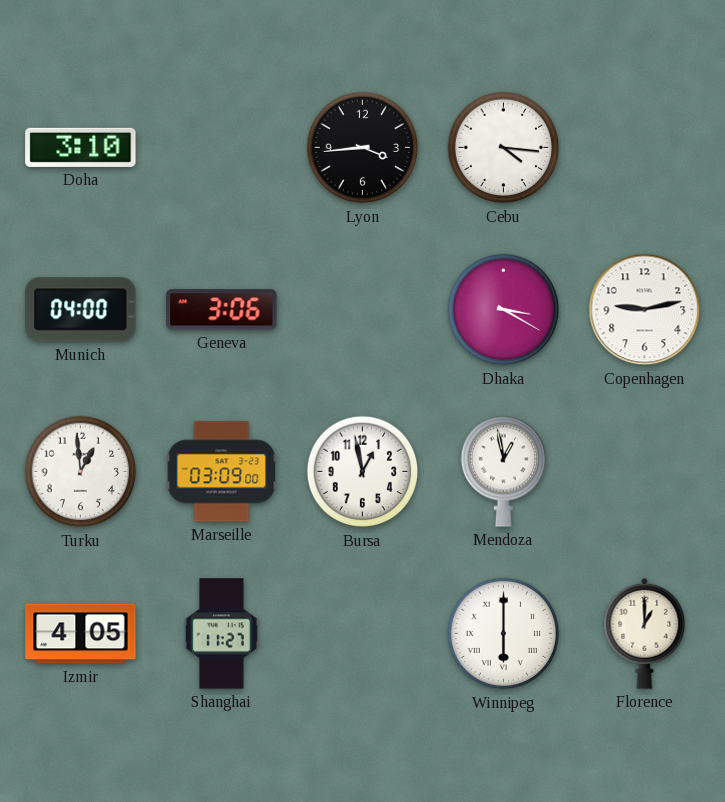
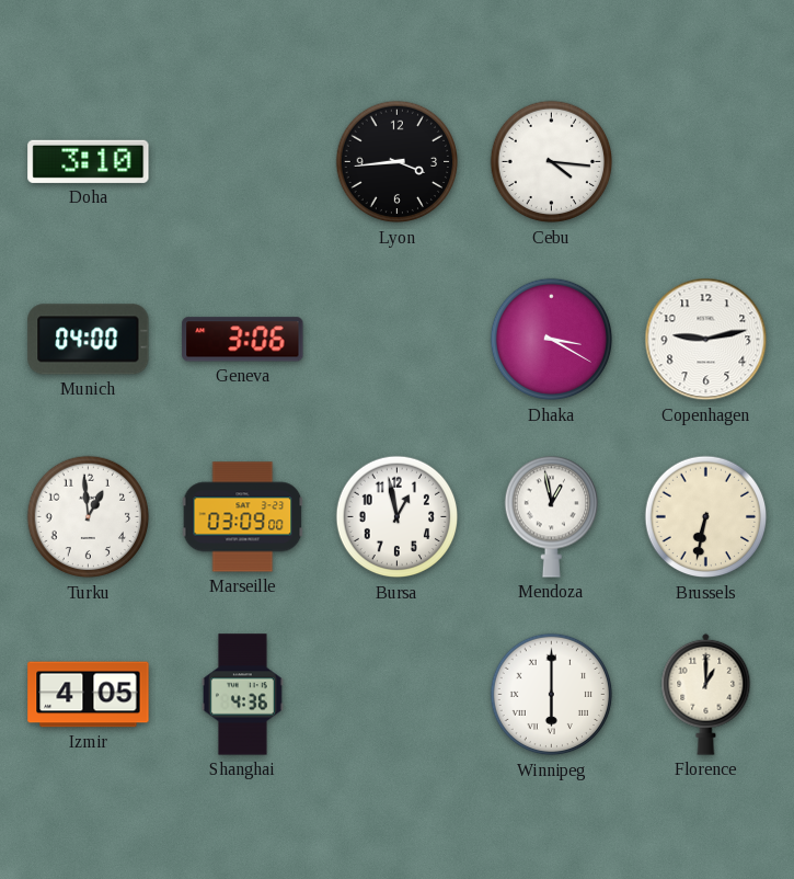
Brussels: none -> 6:32
Shanghai: 11:27 -> 4:36
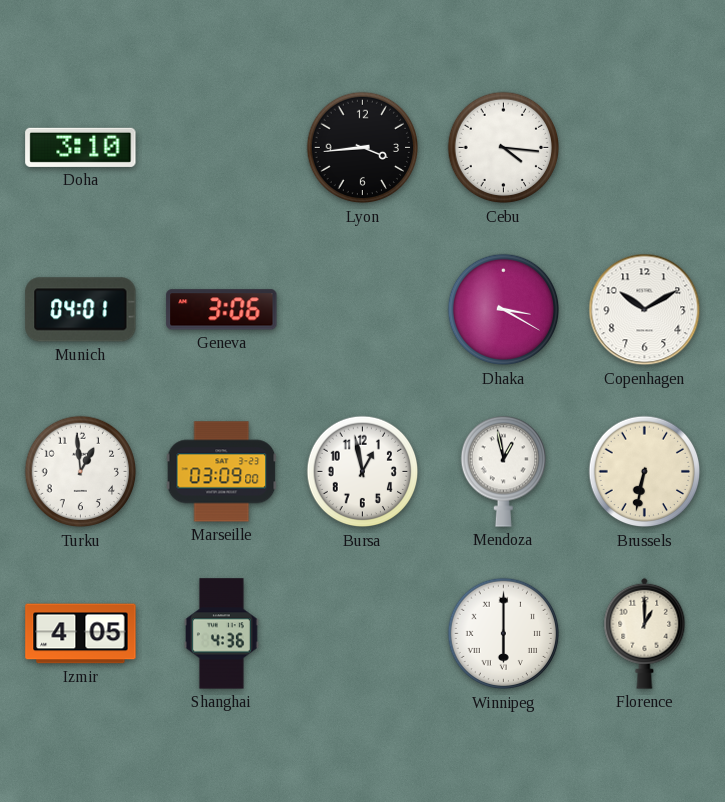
Munich: 04:00 -> 04:01
Copenhagen: 9:13 -> 10:10
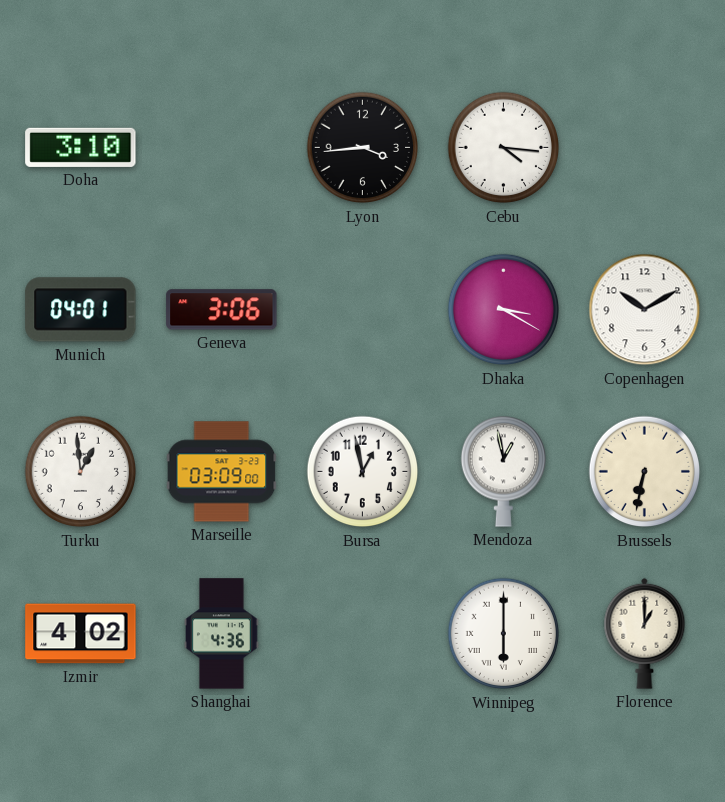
Izmir: 4:05 -> 4:02
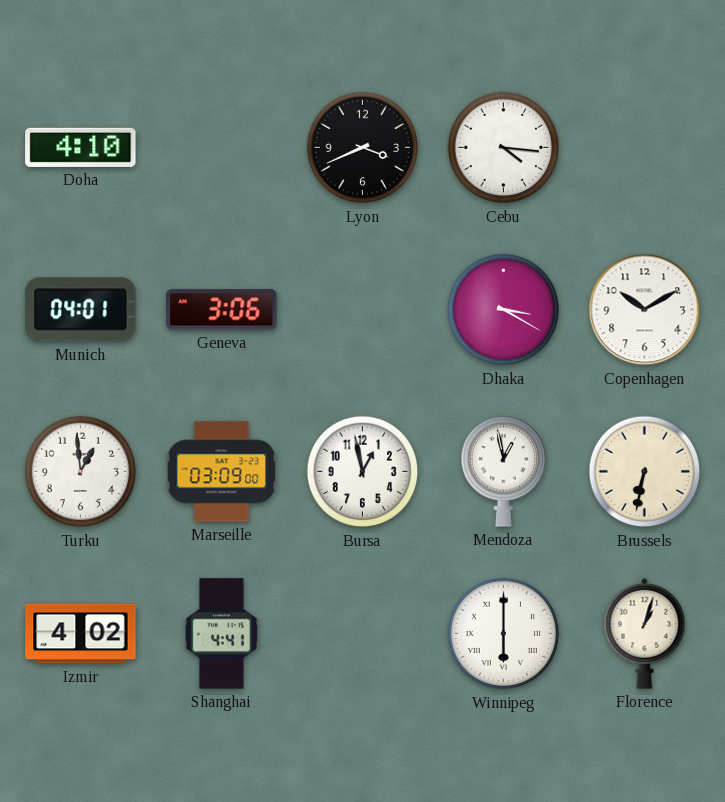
Doha: 3:10 -> 4:10
Lyon: 3:44 -> 3:41
Shanghai: 4:36 -> 4:41
Florence: 1:00 -> 1:03
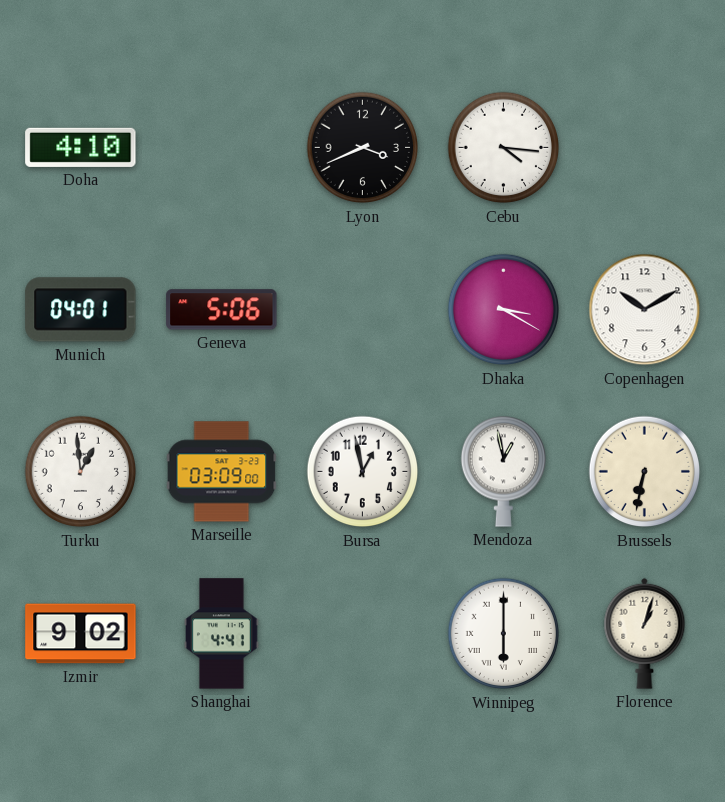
Geneva: 3:06 -> 5:06
Izmir: 4:02 -> 9:02
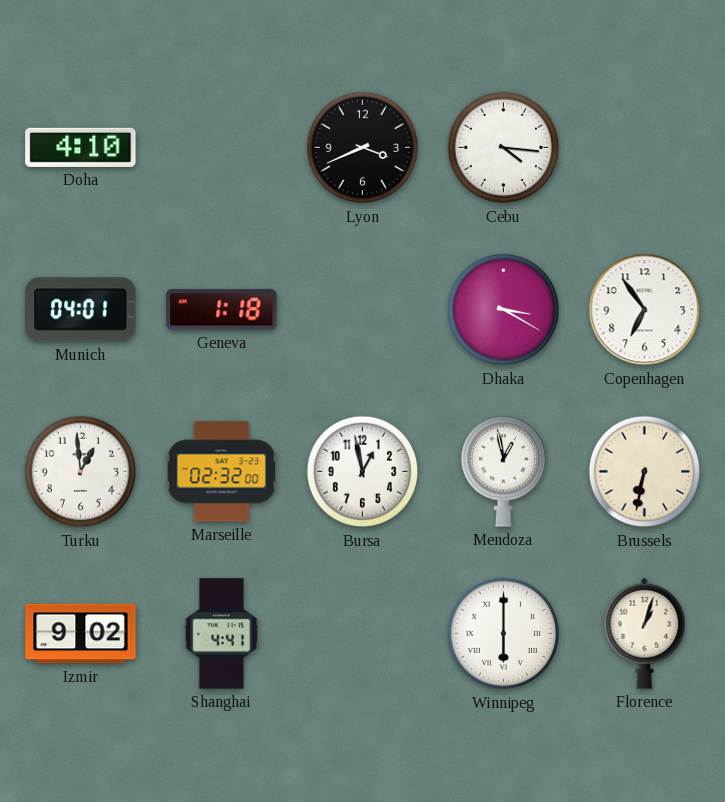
Geneva: 5:06 -> 1:18
Copenhagen: 10:10 -> 6:54
Marseille: 03:09 -> 02:32
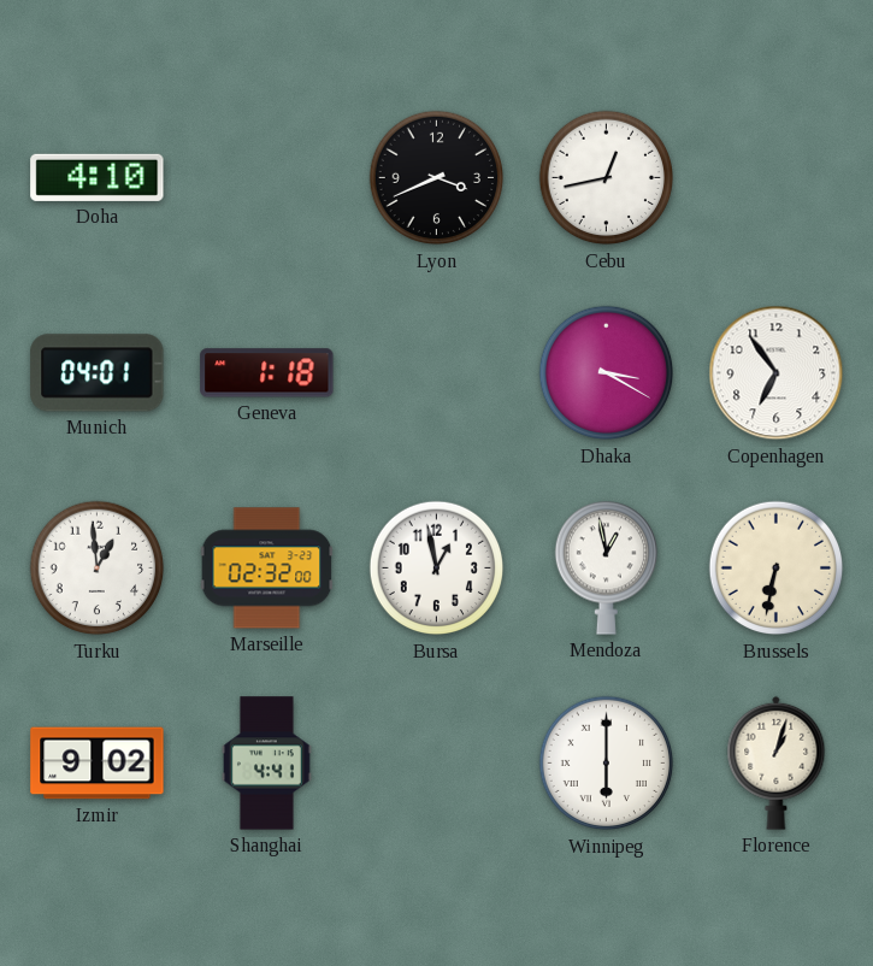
Cebu: 4:16 -> 12:43
